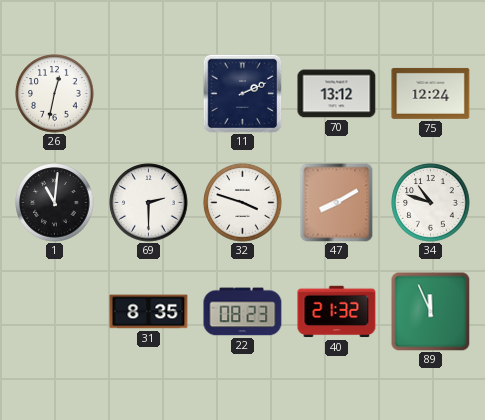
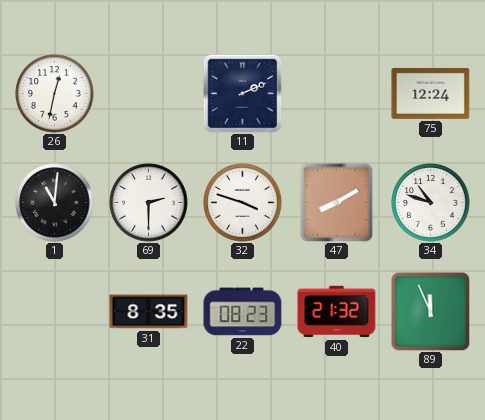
70: 13:12 -> none
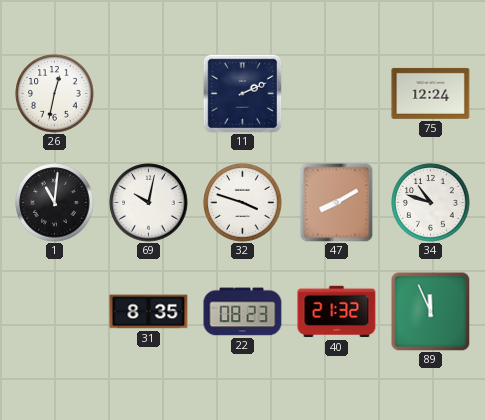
69: 2:30 -> 10:02
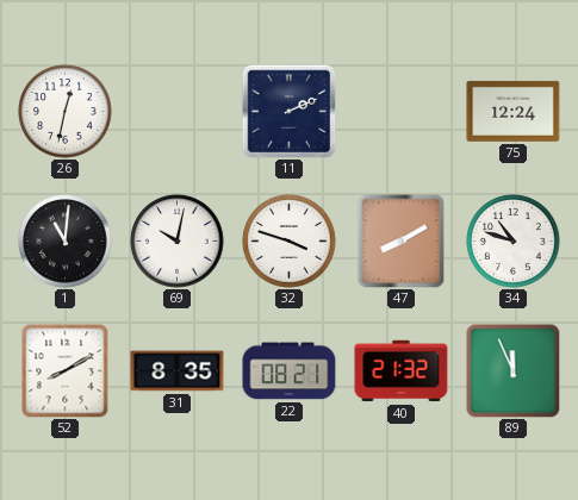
52: none -> 8:10
22: 08:23 -> 08:21
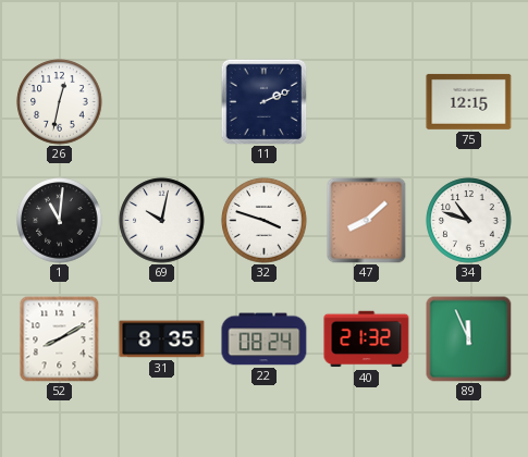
75: 12:24 -> 12:15
47: 8:10 -> 8:08
22: 08:21 -> 08:24
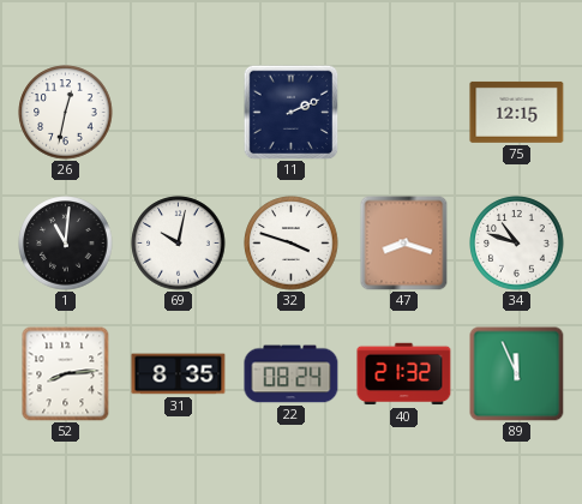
47: 8:08 -> 8:18
52: 8:10 -> 8:14
